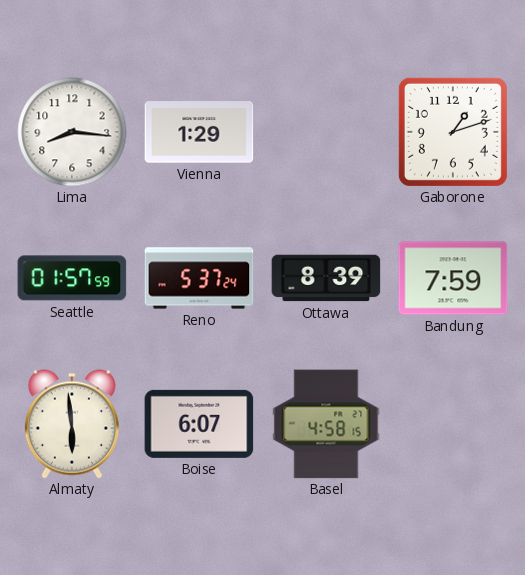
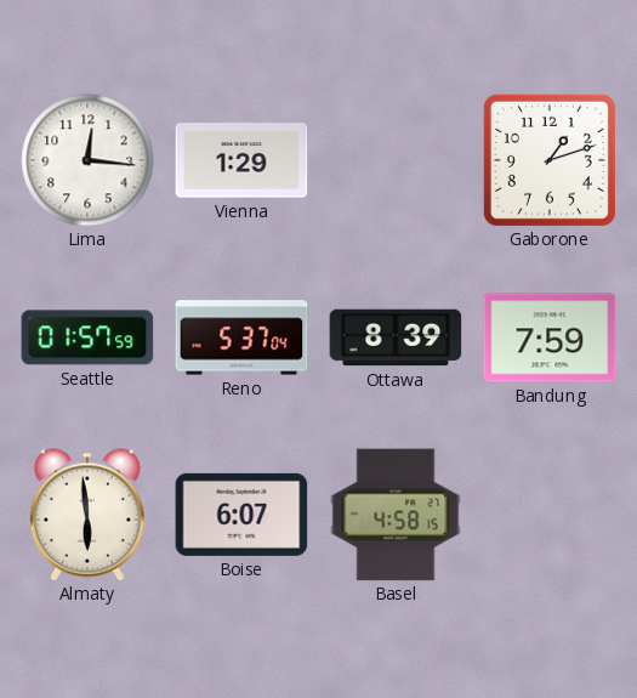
Lima: 8:16 -> 12:16
Reno: 5:37:24 -> 5:37:04
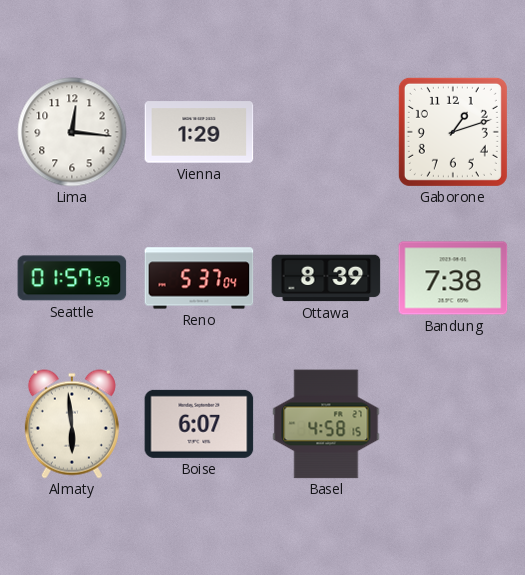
Bandung: 7:59 -> 7:38
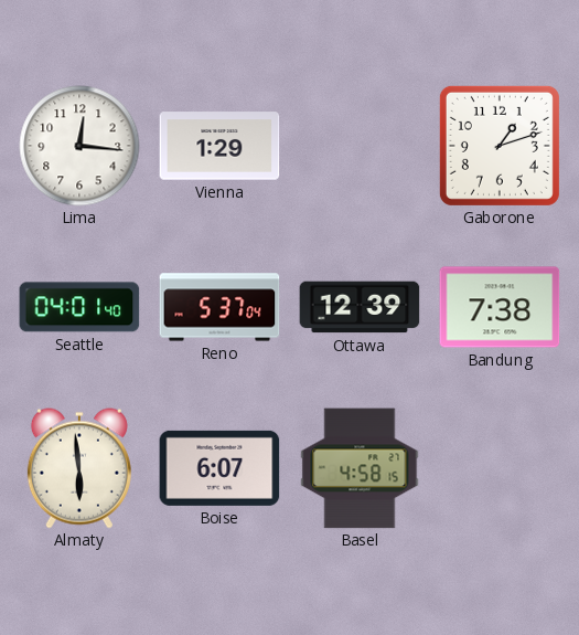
Seattle: 01:57 -> 04:01
Ottawa: 8:39 -> 12:39
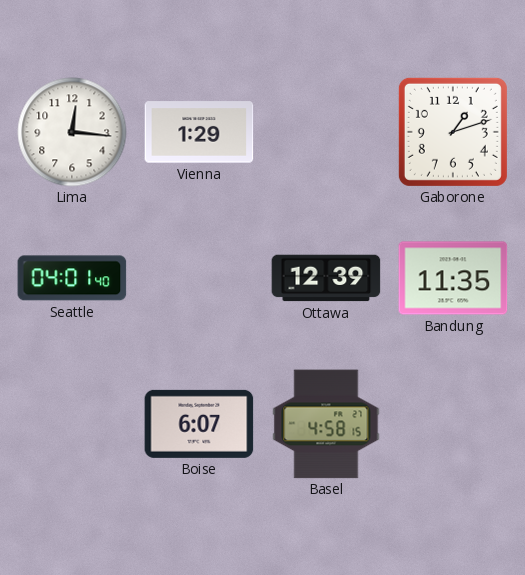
Reno: 5:37 -> none
Bandung: 7:38 -> 11:35
Almaty: 5:59 -> none
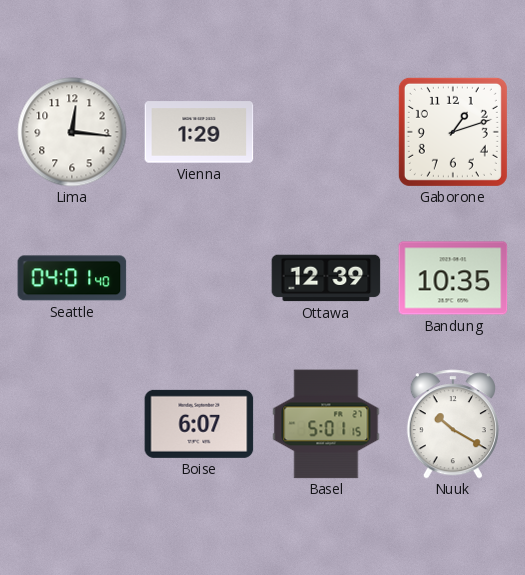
Bandung: 11:35 -> 10:35
Basel: 4:58 -> 5:01
Nuuk: none -> 10:20
